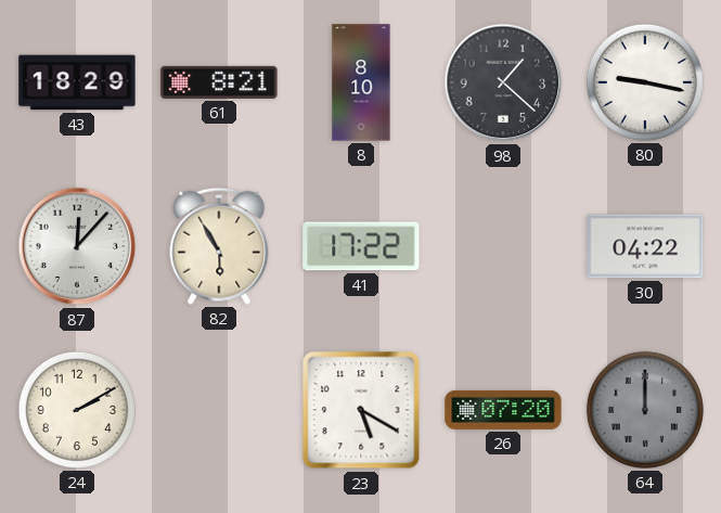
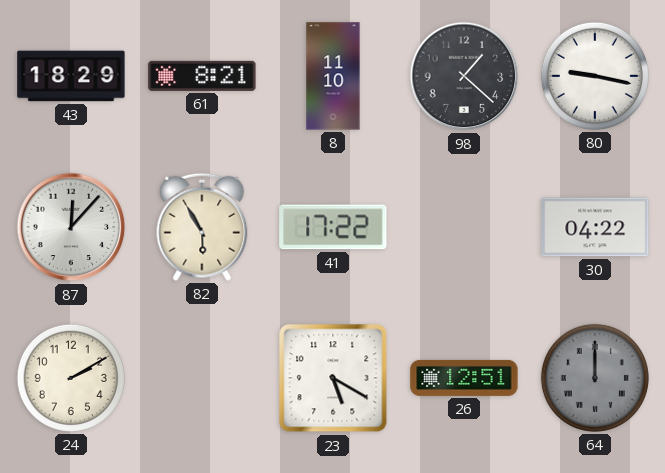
8: 8:10 -> 11:10
26: 07:20 -> 12:51
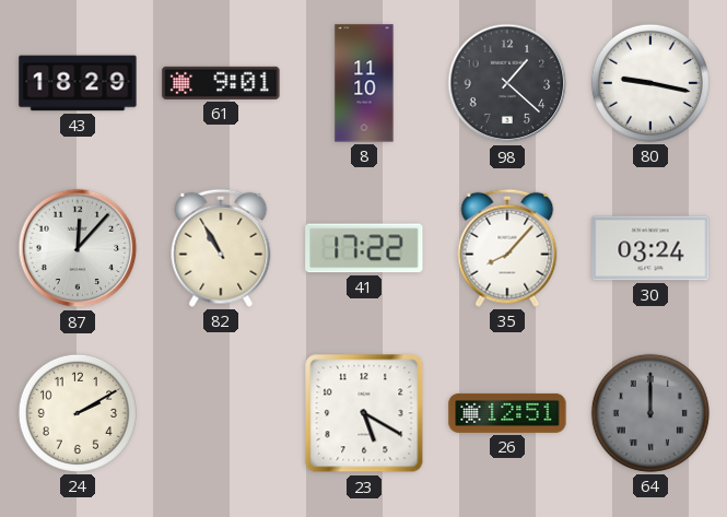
61: 8:21 -> 9:01
82: 5:55 -> 10:55
35: none -> 8:07
30: 04:22 -> 03:24
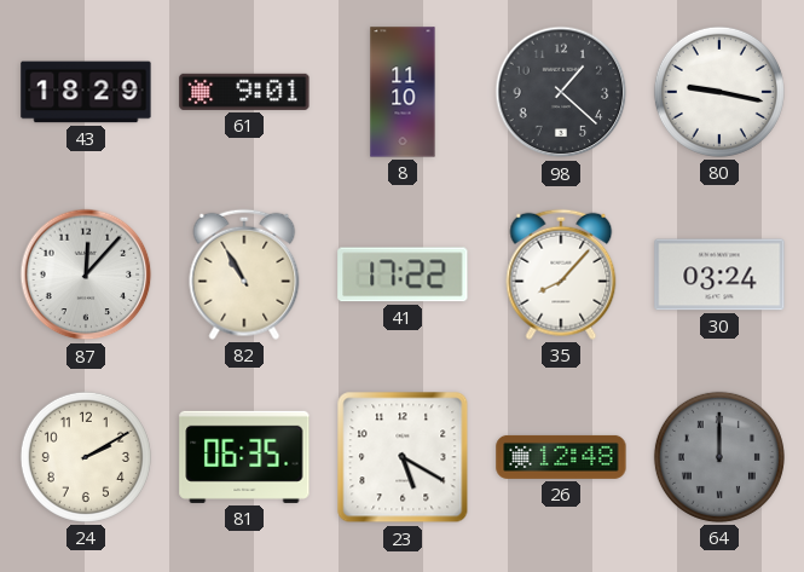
81: none -> 06:35
26: 12:51 -> 12:48
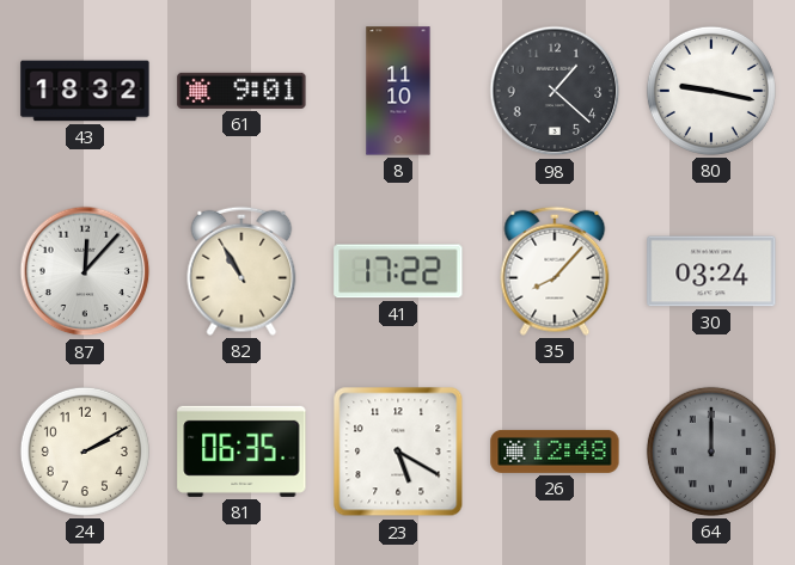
43: 18:29 -> 18:32
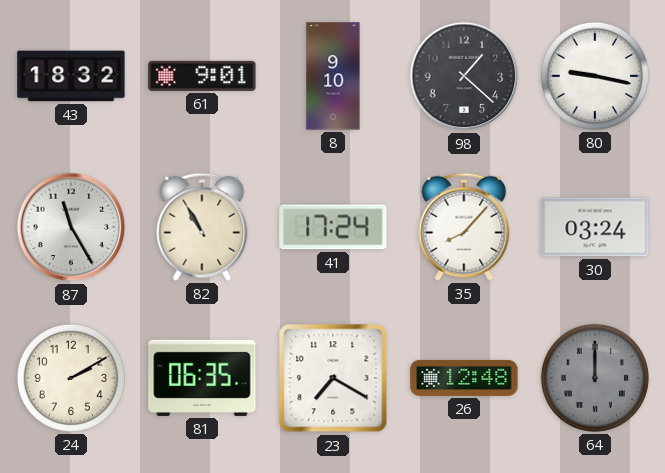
8: 11:10 -> 9:10
87: 12:07 -> 11:25
41: 17:22 -> 17:24
23: 5:20 -> 7:20
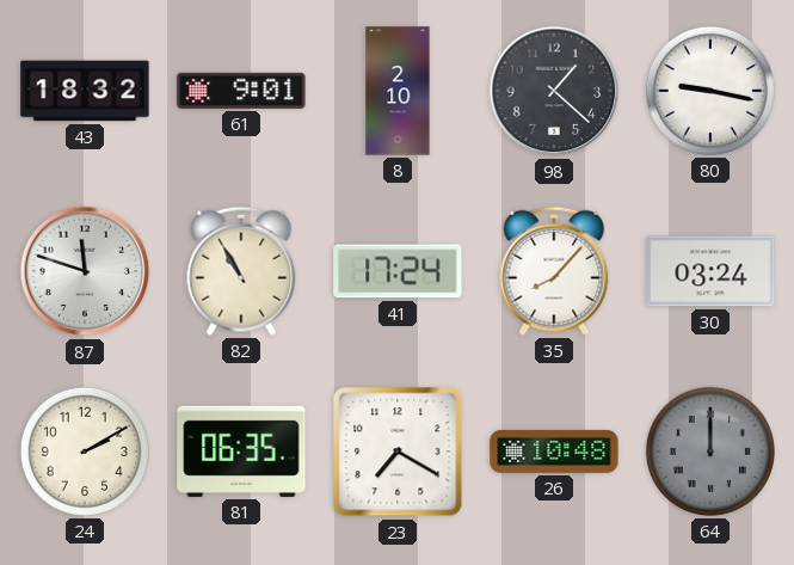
8: 9:10 -> 2:10
87: 11:25 -> 11:48
26: 12:48 -> 10:48
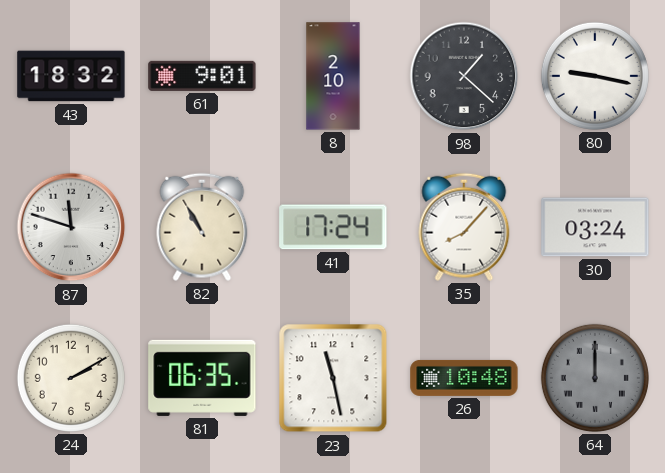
23: 7:20 -> 11:28
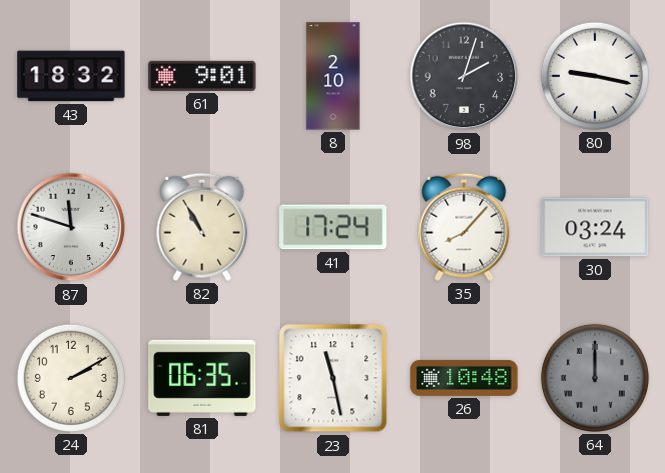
98: 1:22 -> 2:03
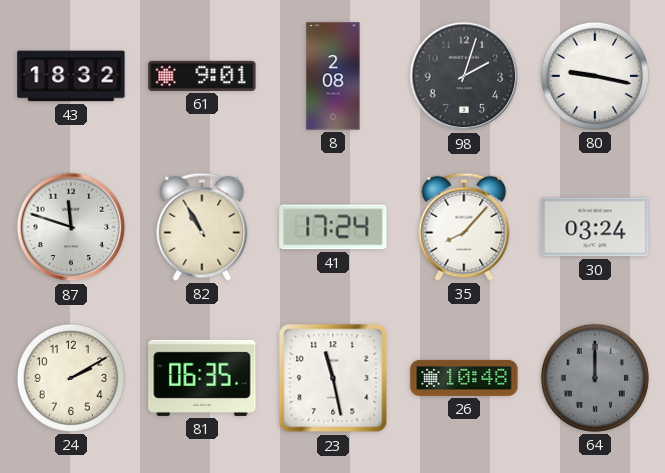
8: 2:10 -> 2:08
